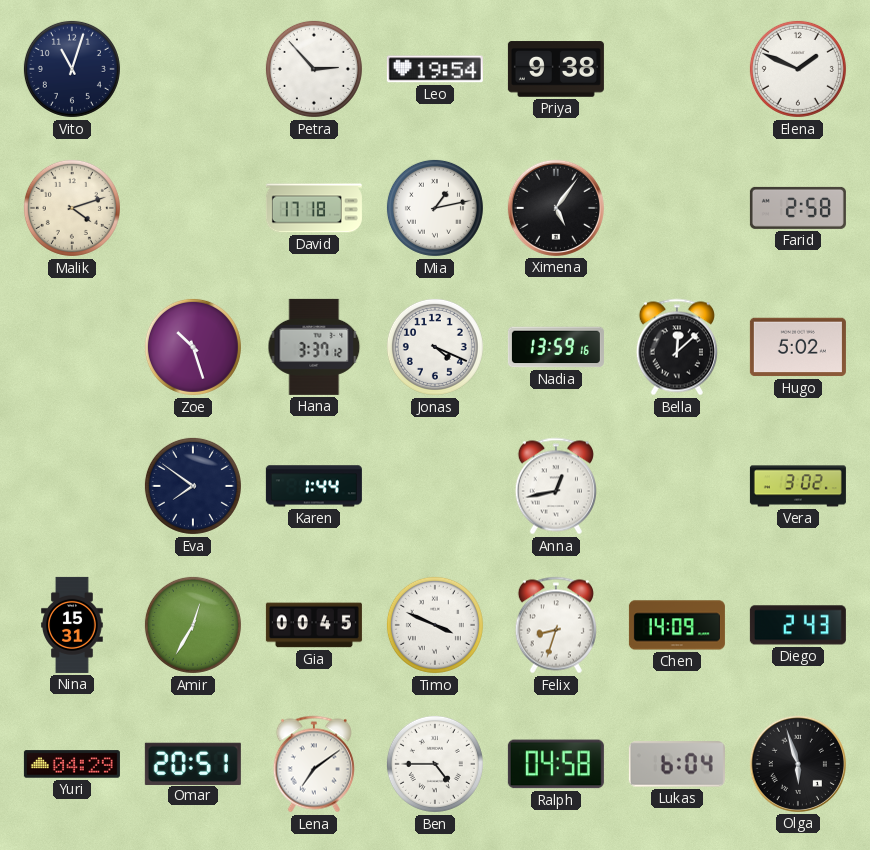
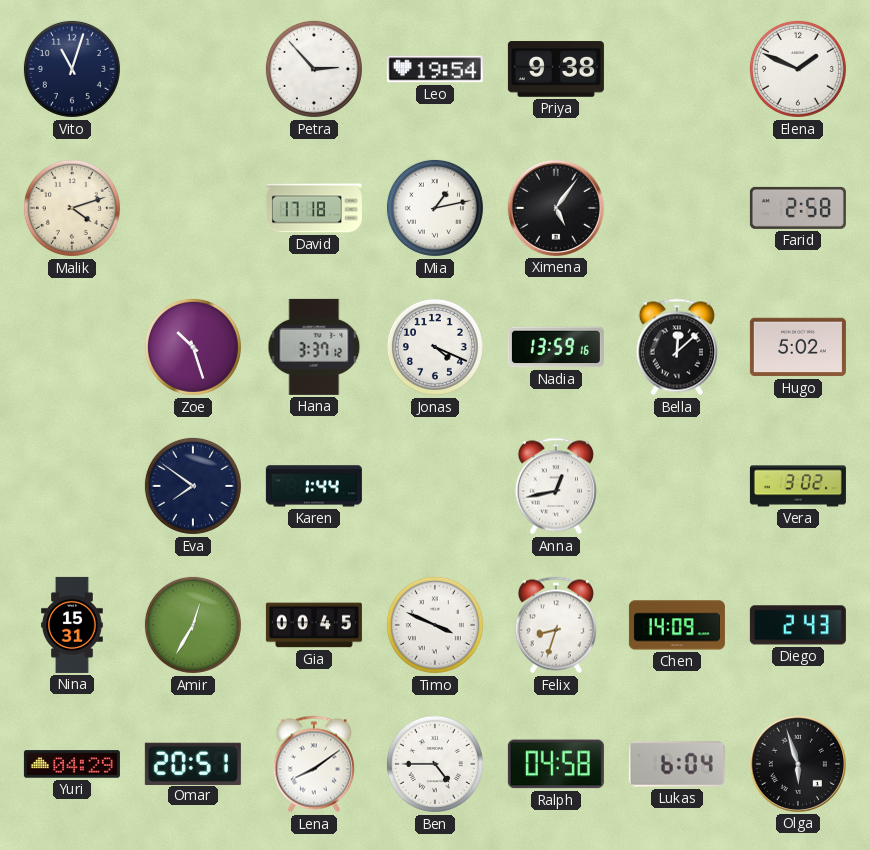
Lena: 7:09 -> 8:09
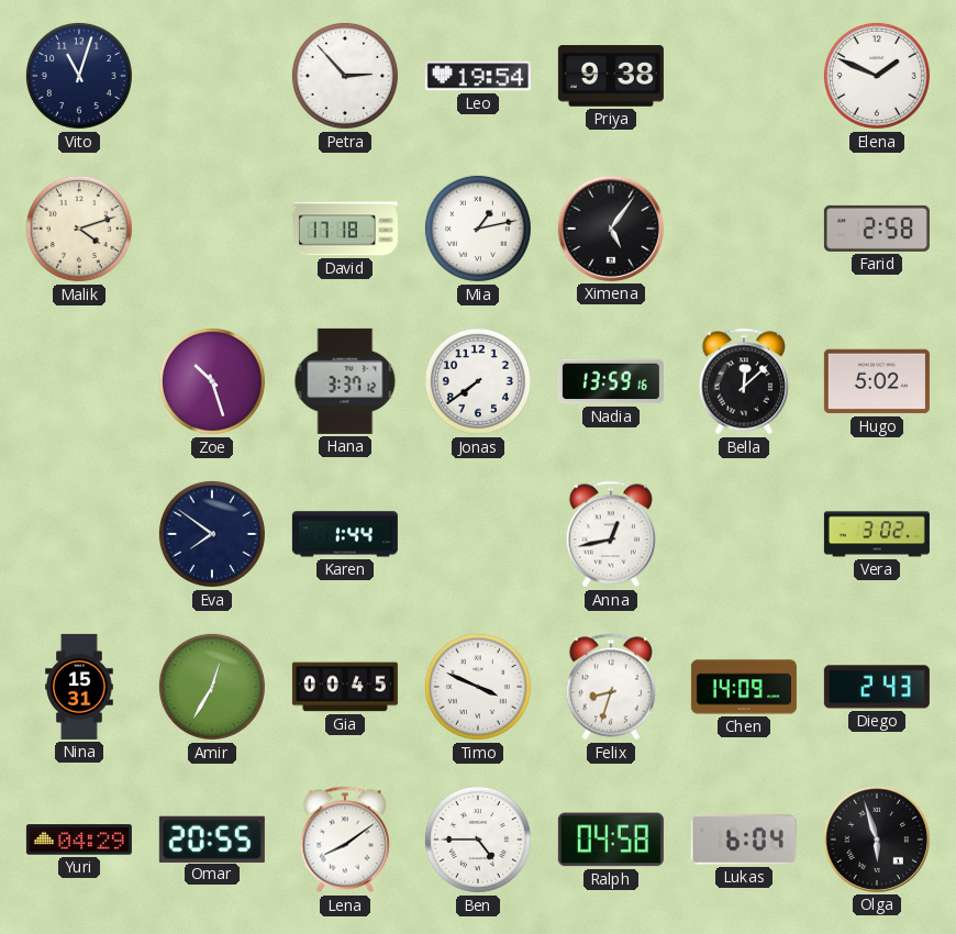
Jonas: 4:19 -> 7:39
Omar: 20:51 -> 20:55
